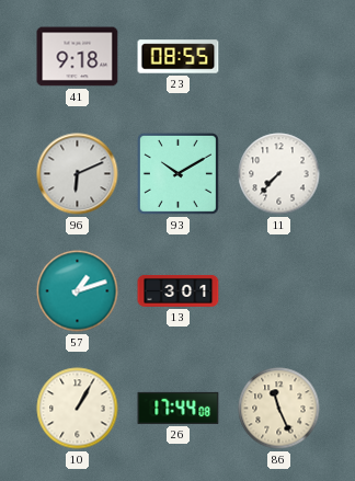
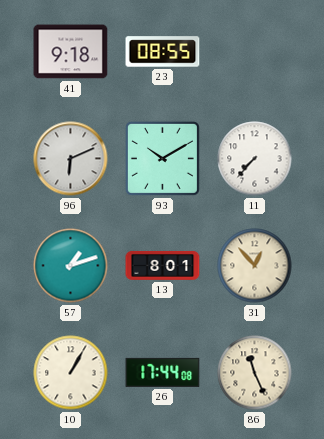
13: 3:01 -> 8:01
31: none -> 12:53
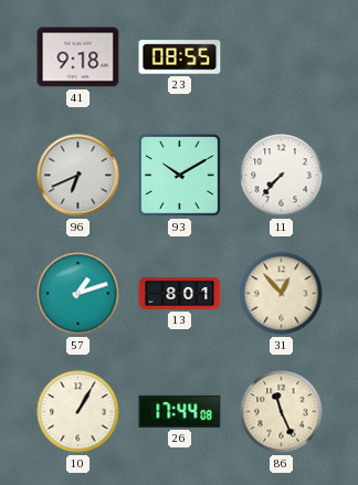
96: 6:11 -> 6:41
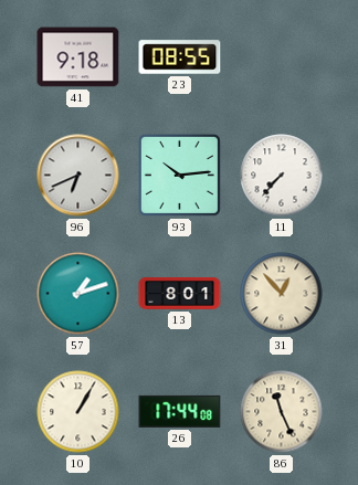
93: 10:10 -> 10:14
